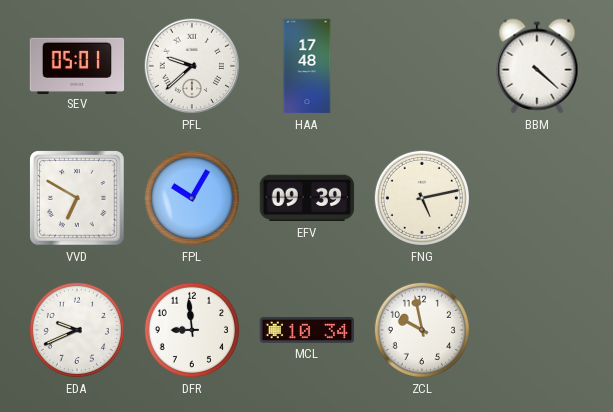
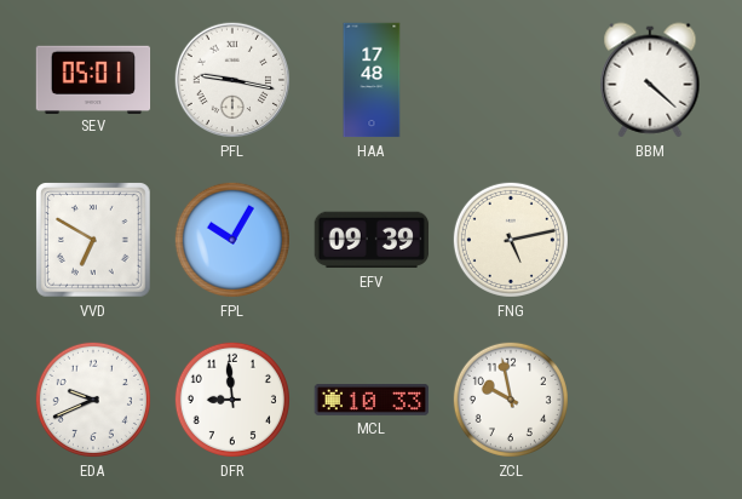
PFL: 9:38 -> 9:17
MCL: 10:34 -> 10:33
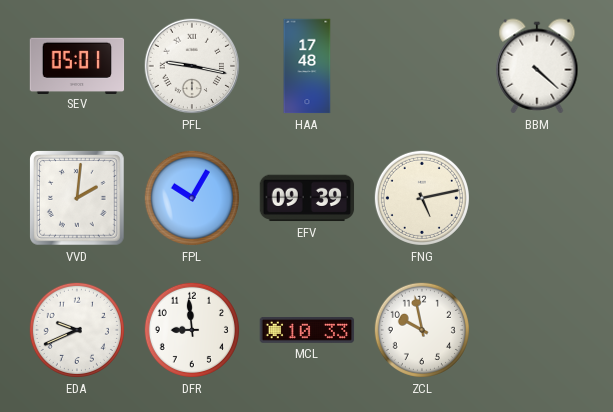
VVD: 6:50 -> 2:01
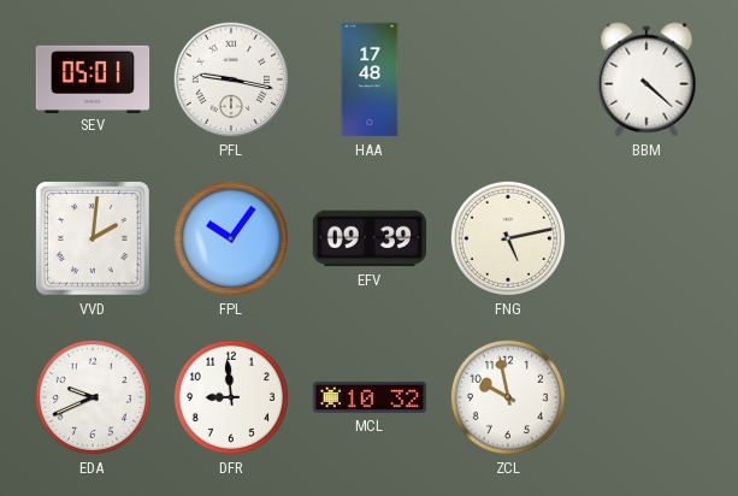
FPL: 10:05 -> 10:06
MCL: 10:33 -> 10:32
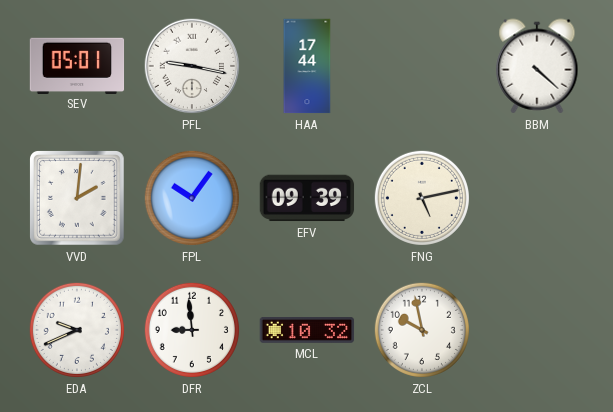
HAA: 17:48 -> 17:44
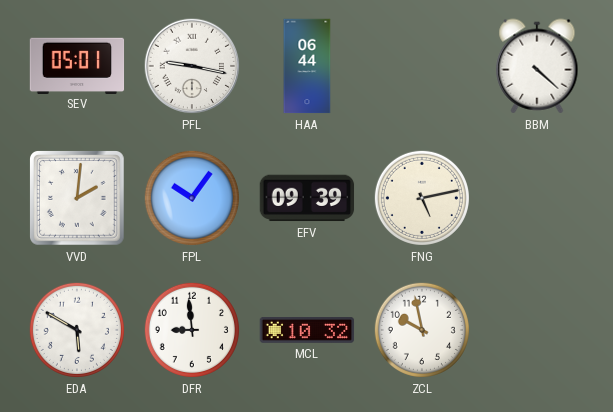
HAA: 17:44 -> 06:44
EDA: 9:41 -> 5:50
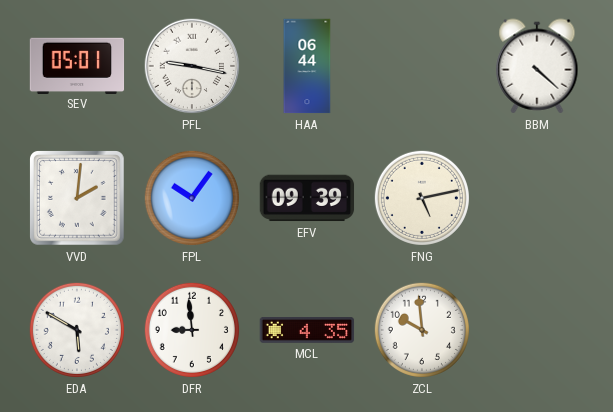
MCL: 10:32 -> 4:35
ZCL: 9:58 -> 9:59
